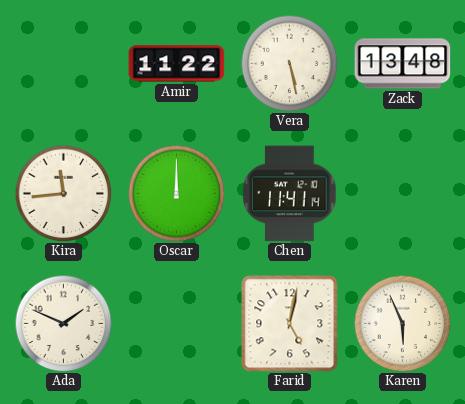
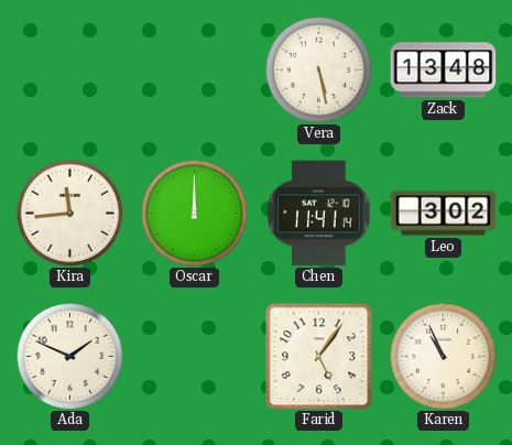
Amir: 11:22 -> none
Leo: none -> 3:02
Farid: 5:02 -> 5:06
Karen: 5:56 -> 10:56
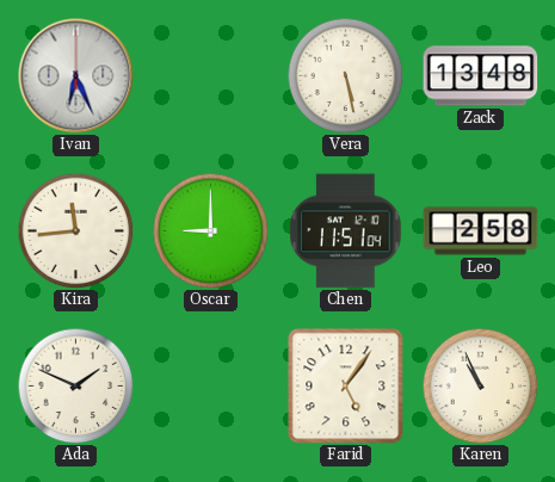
Ivan: none -> 6:26
Oscar: 12:00 -> 9:00
Chen: 11:41 -> 11:51
Leo: 3:02 -> 2:58
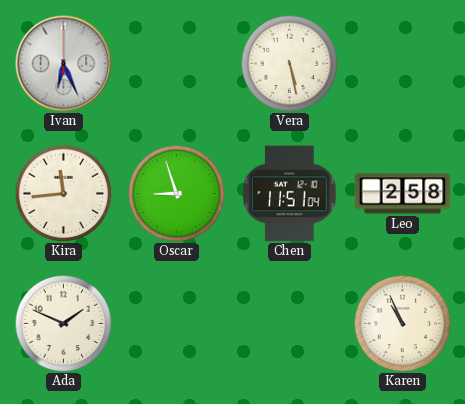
Zack: 13:48 -> none
Oscar: 9:00 -> 8:57
Farid: 5:06 -> none
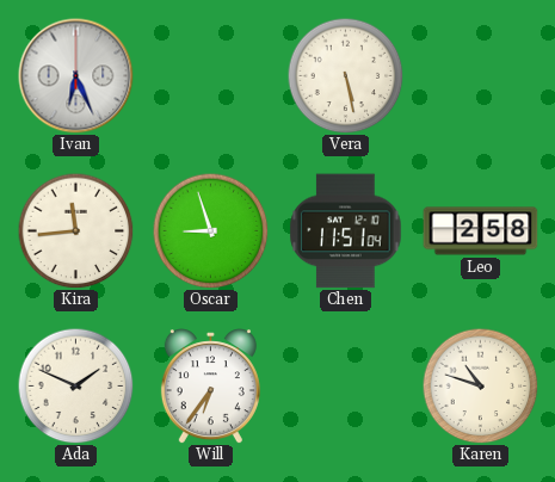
Will: none -> 6:36
Karen: 10:56 -> 10:48
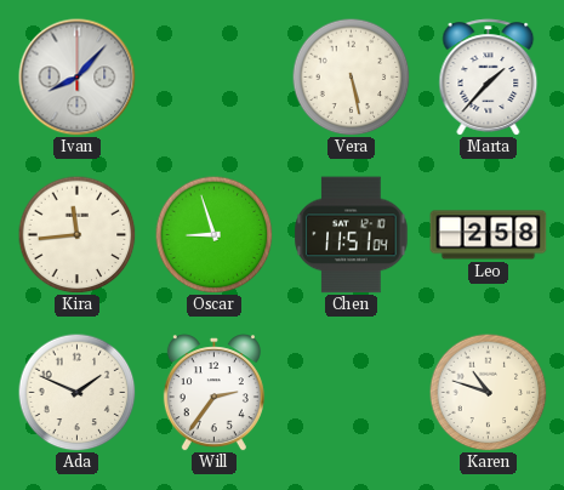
Ivan: 6:26 -> 8:07
Marta: none -> 1:37
Will: 6:36 -> 2:36
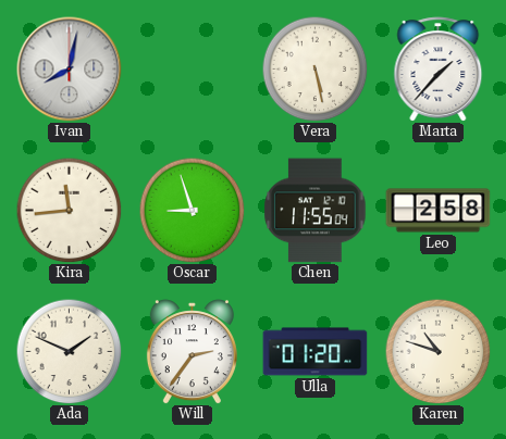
Ivan: 8:07 -> 8:02
Chen: 11:51 -> 11:55
Ulla: none -> 01:20
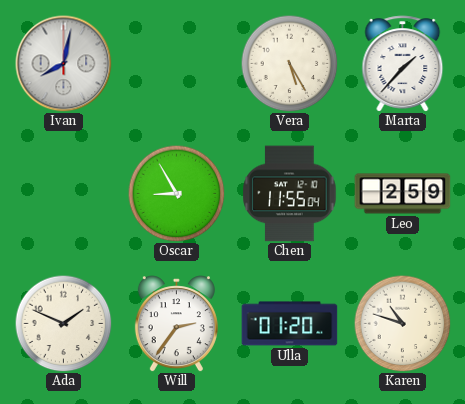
Vera: 5:28 -> 5:25
Kira: 11:44 -> none
Oscar: 8:57 -> 8:55
Leo: 2:58 -> 2:59
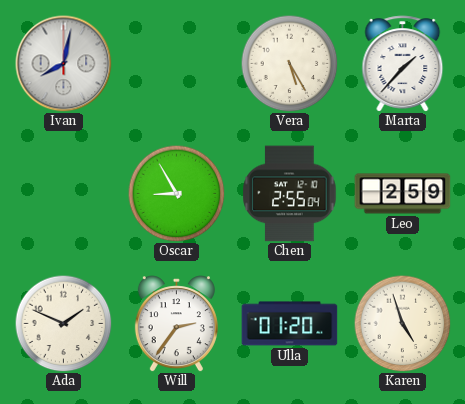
Chen: 11:55 -> 2:55
Karen: 10:48 -> 4:57
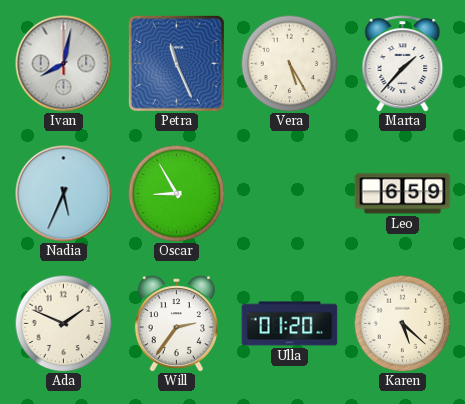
Petra: none -> 11:26
Nadia: none -> 5:34
Chen: 2:55 -> none
Leo: 2:59 -> 6:59
Karen: 4:57 -> 5:22
